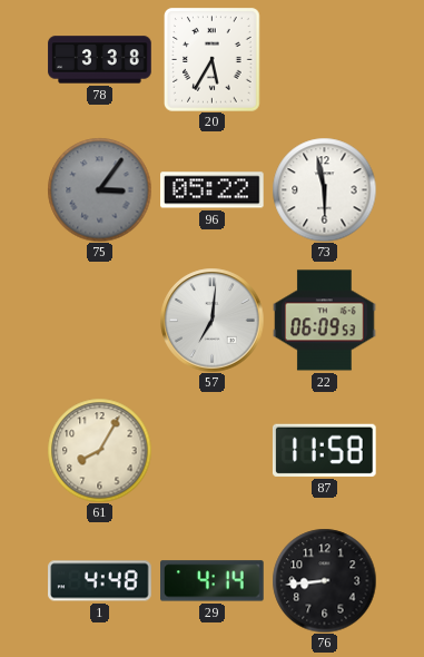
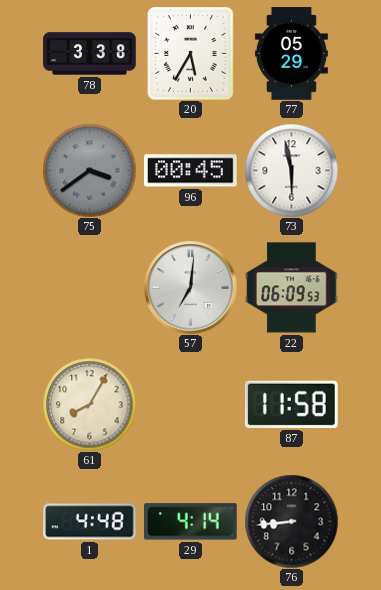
77: none -> 05:29
75: 3:06 -> 3:39
96: 05:22 -> 00:45
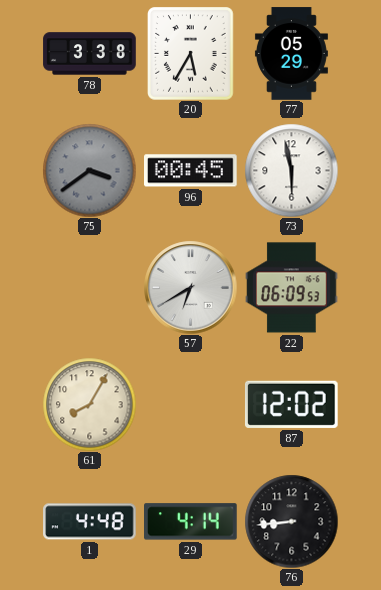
57: 7:01 -> 6:40
87: 11:58 -> 12:02
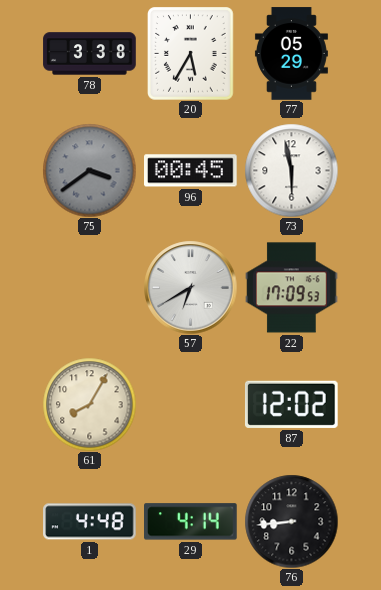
22: 06:09 -> 17:09
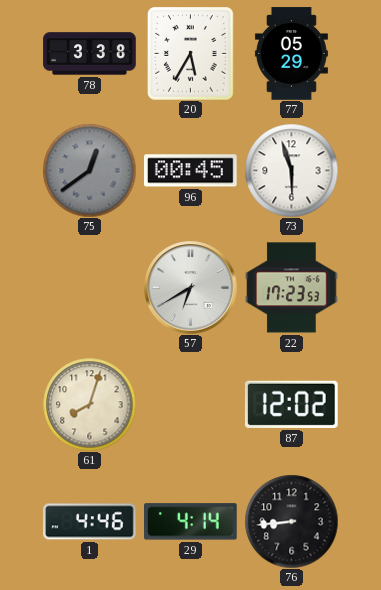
75: 3:39 -> 12:39
73: 5:58 -> 5:57
22: 17:09 -> 17:23
61: 8:05 -> 8:03
1: 4:48 -> 4:46
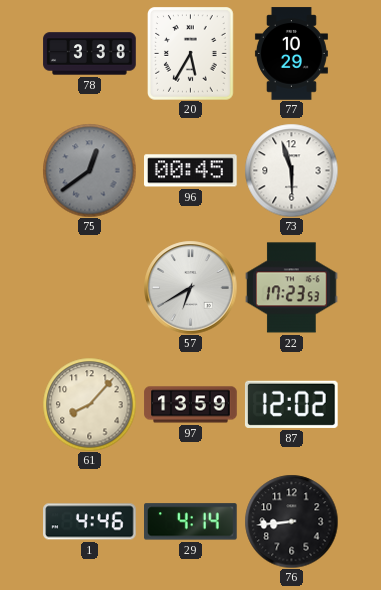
77: 05:29 -> 10:29
61: 8:03 -> 8:07
97: none -> 13:59
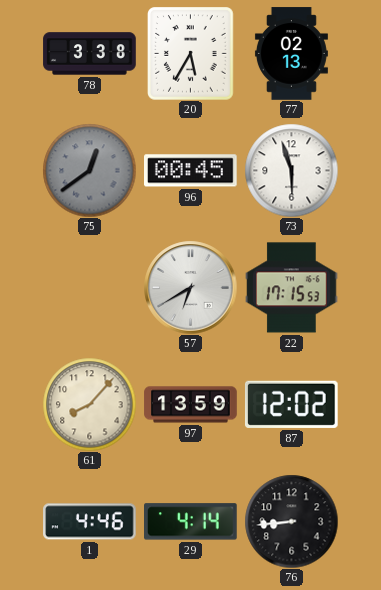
77: 10:29 -> 02:13
22: 17:23 -> 17:15
